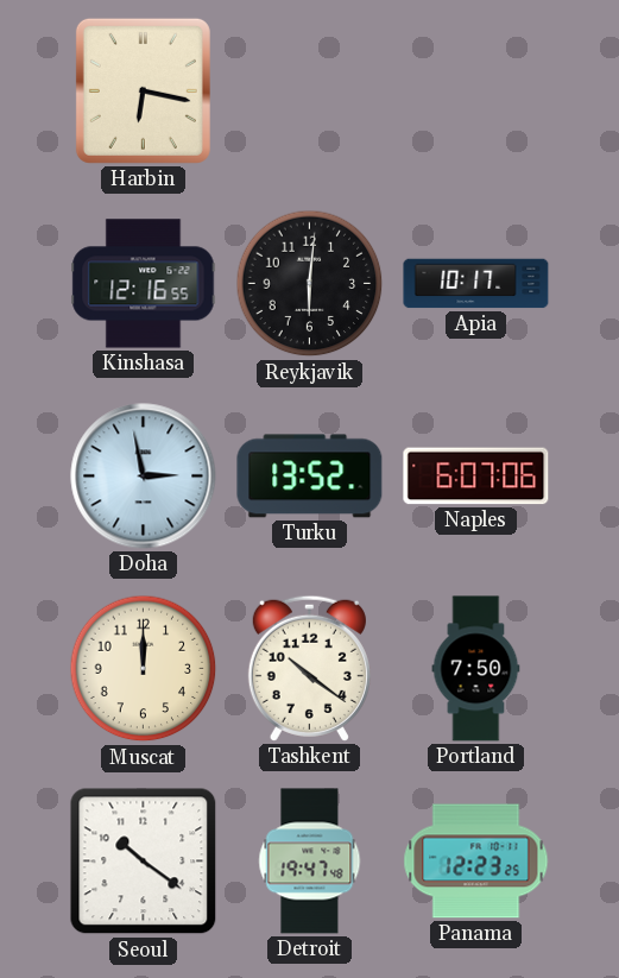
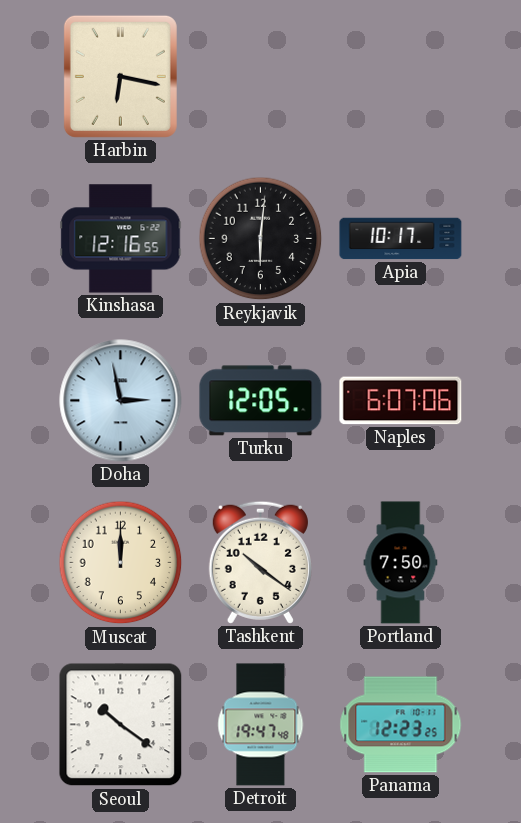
Turku: 13:52 -> 12:05
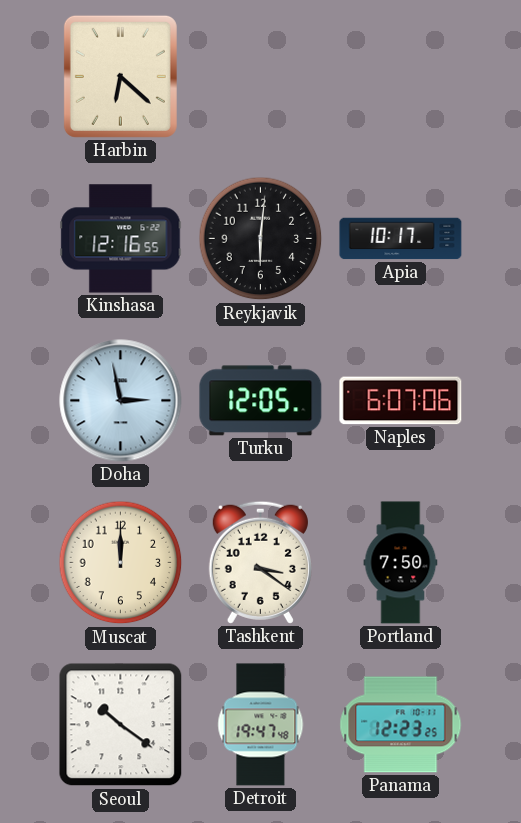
Harbin: 6:17 -> 6:22
Tashkent: 10:21 -> 3:21
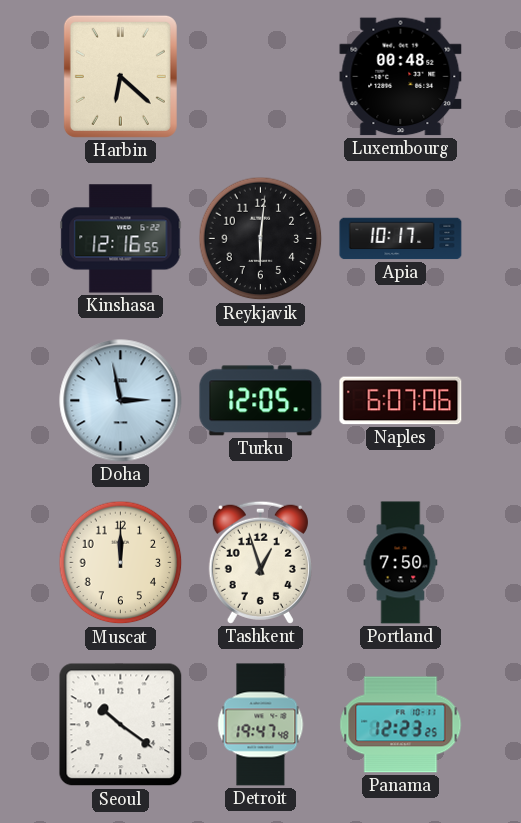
Luxembourg: none -> 00:48
Tashkent: 3:21 -> 12:57
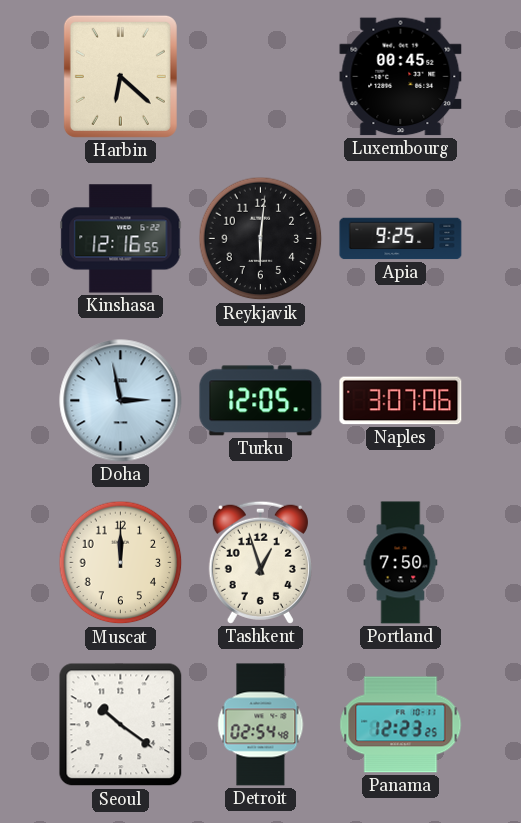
Luxembourg: 00:48 -> 00:45
Apia: 10:17 -> 9:25
Naples: 6:07 -> 3:07
Detroit: 19:47 -> 02:54
